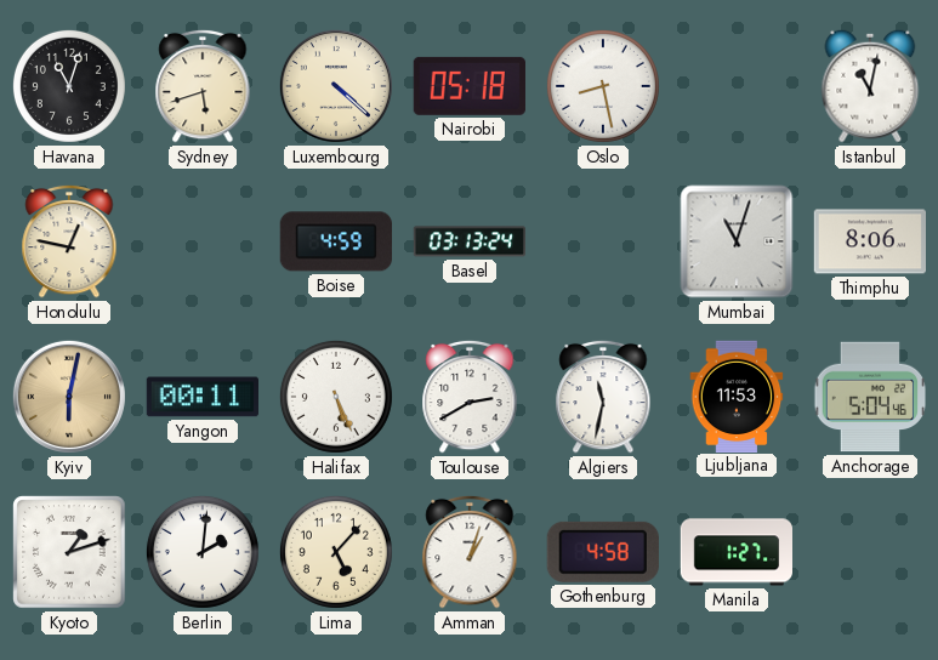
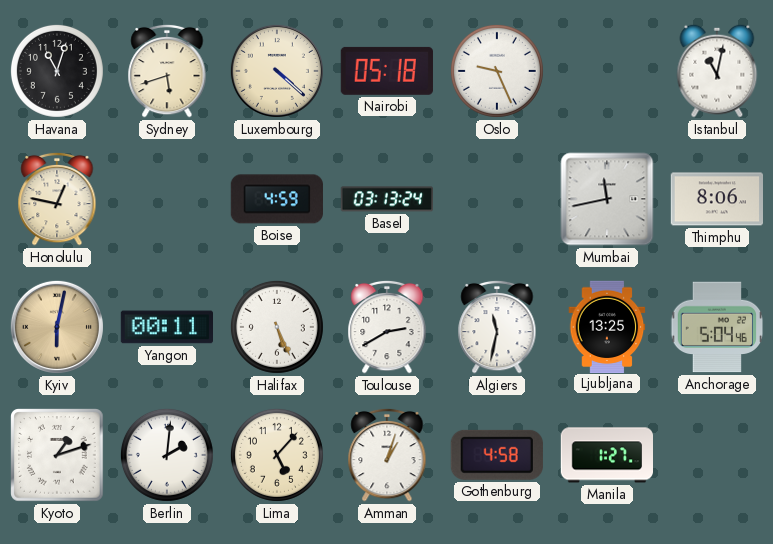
Oslo: 8:28 -> 9:26
Mumbai: 11:03 -> 11:43
Ljubljana: 11:53 -> 13:25
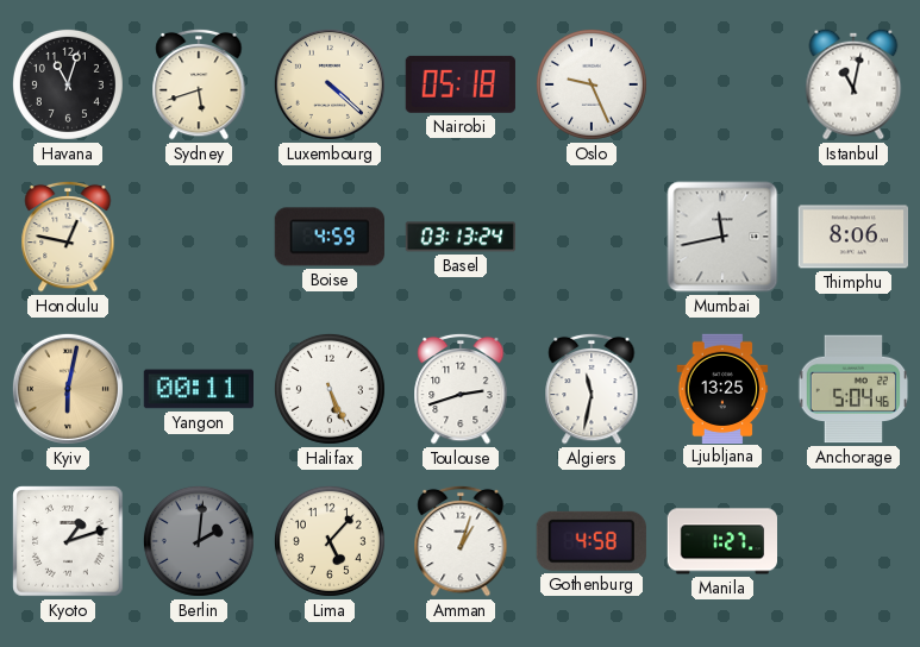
Toulouse: 2:40 -> 2:42
Berlin dial: white -> grey
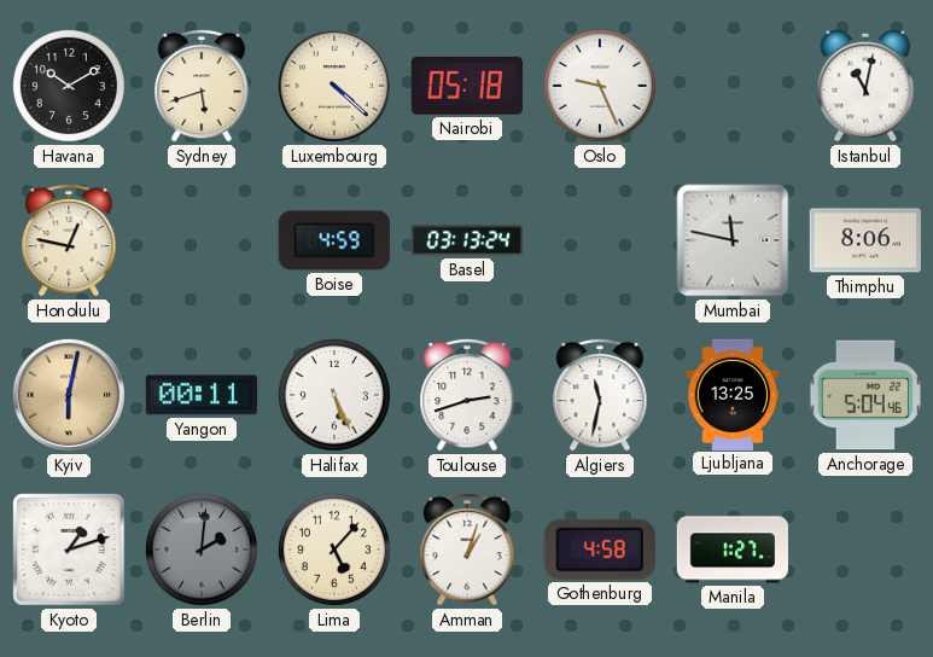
Havana: 11:03 -> 10:10
Mumbai: 11:43 -> 11:47
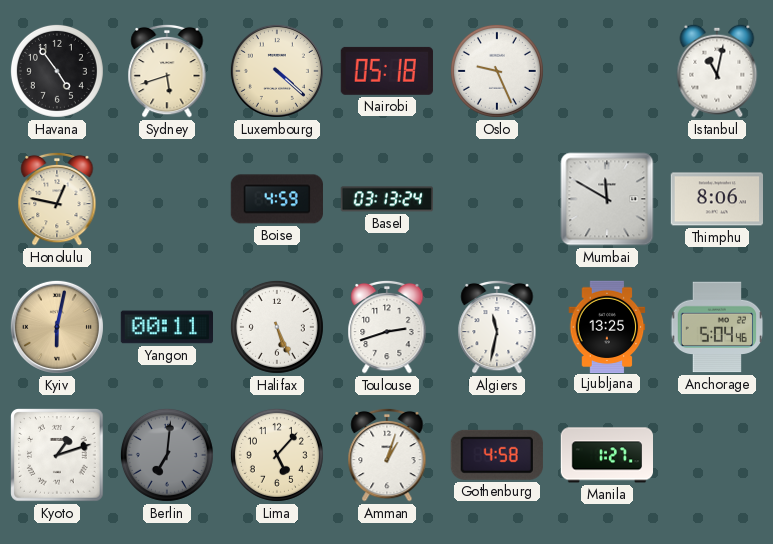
Havana: 10:10 -> 4:54
Mumbai: 11:47 -> 11:50
Berlin: 2:01 -> 7:01
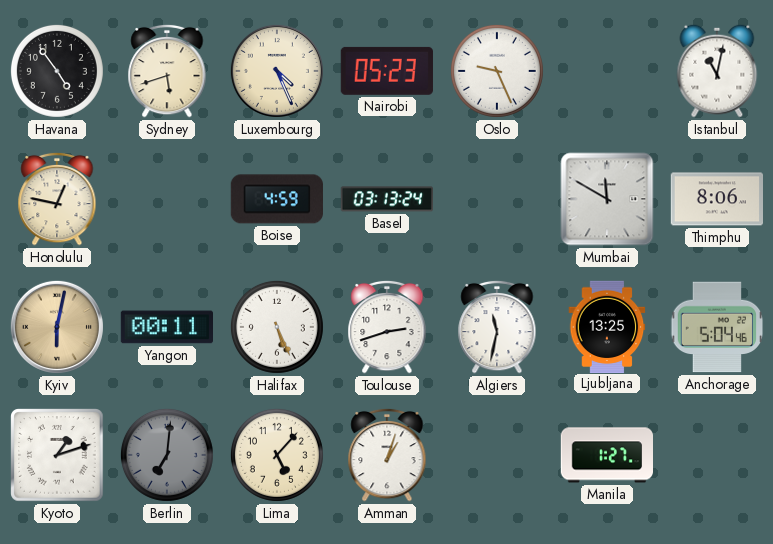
Luxembourg: 4:22 -> 4:26
Nairobi: 05:18 -> 05:23
Gothenburg: 4:58 -> none
